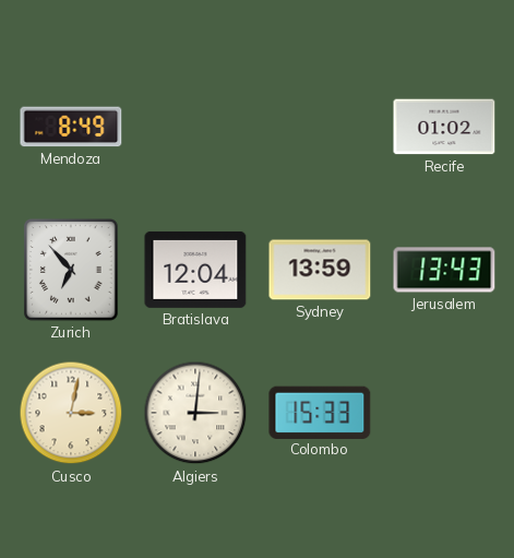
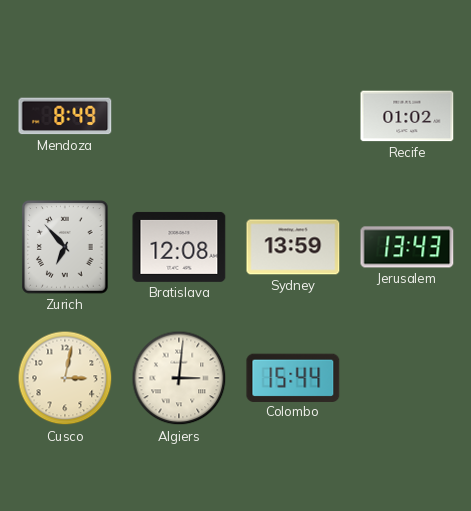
Bratislava: 12:04 -> 12:08
Colombo: 15:33 -> 15:44
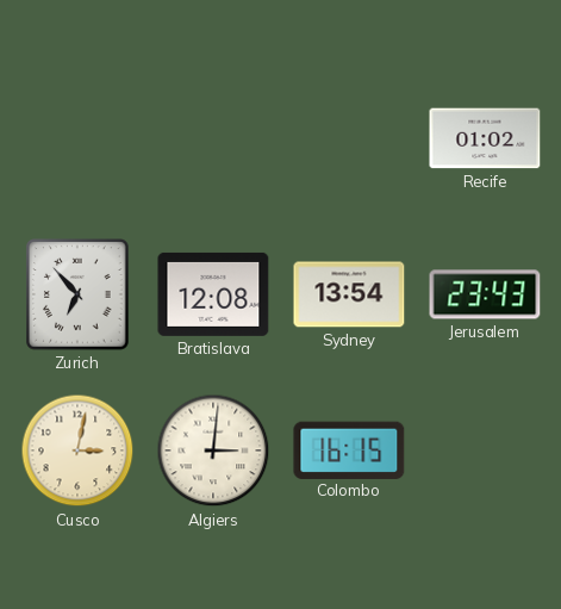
Mendoza: 8:49 -> none
Sydney: 13:59 -> 13:54
Jerusalem: 13:43 -> 23:43
Colombo: 15:44 -> 16:15
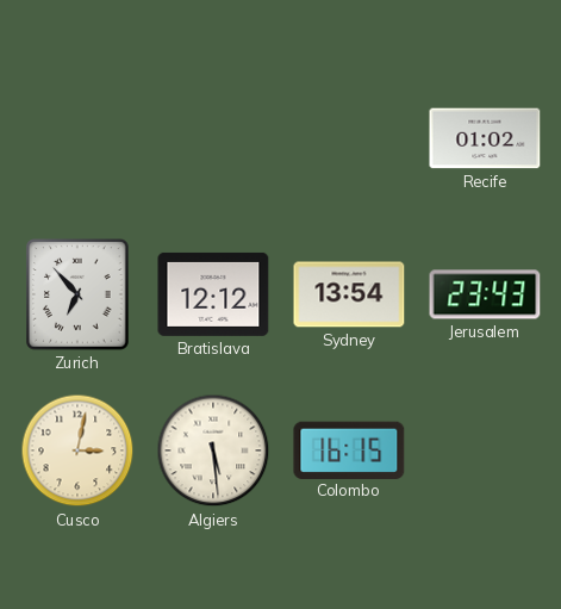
Bratislava: 12:08 -> 12:12
Algiers: 3:01 -> 5:29
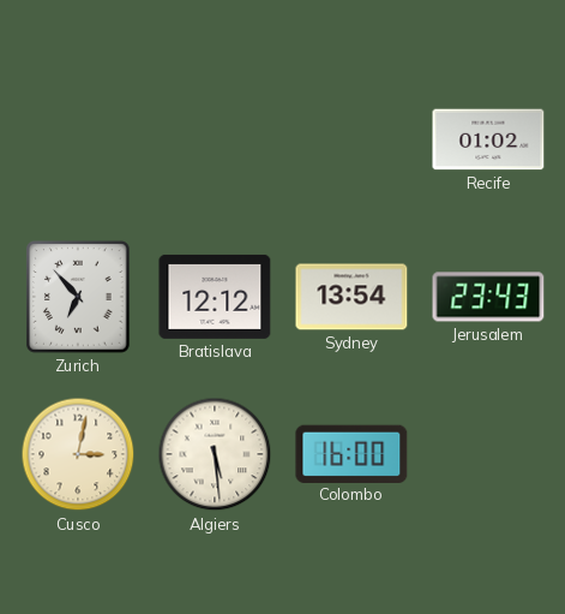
Colombo: 16:15 -> 16:00
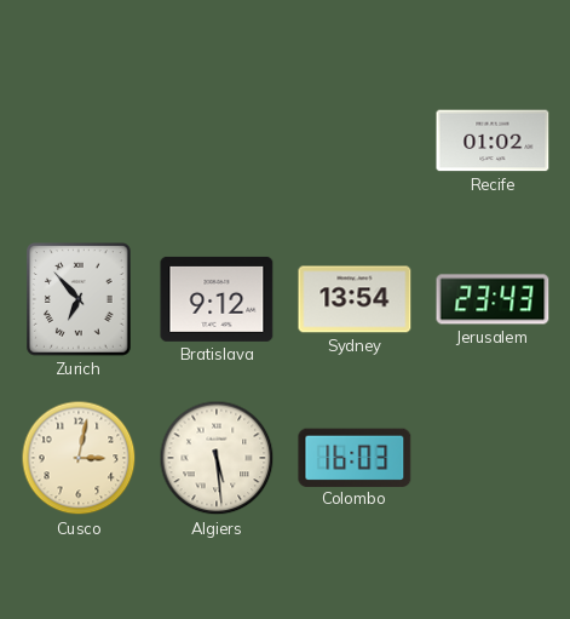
Bratislava: 12:12 -> 9:12
Colombo: 16:00 -> 16:03
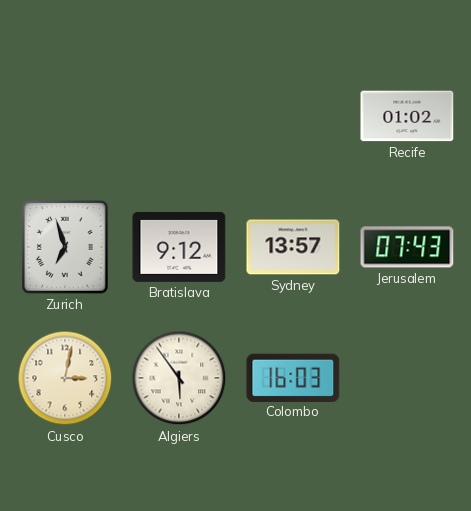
Zurich: 6:53 -> 6:57
Sydney: 13:54 -> 13:57
Jerusalem: 23:43 -> 07:43
Algiers: 5:29 -> 5:54
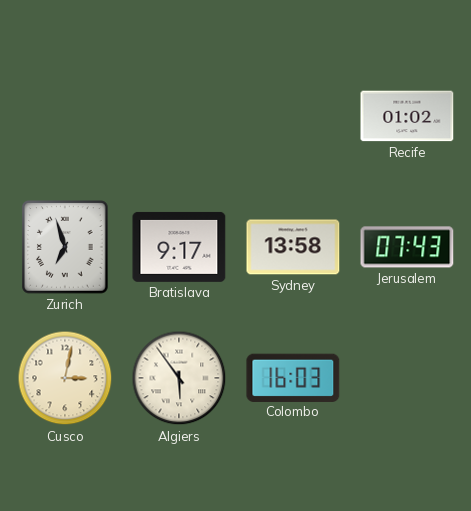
Bratislava: 9:12 -> 9:17
Sydney: 13:57 -> 13:58
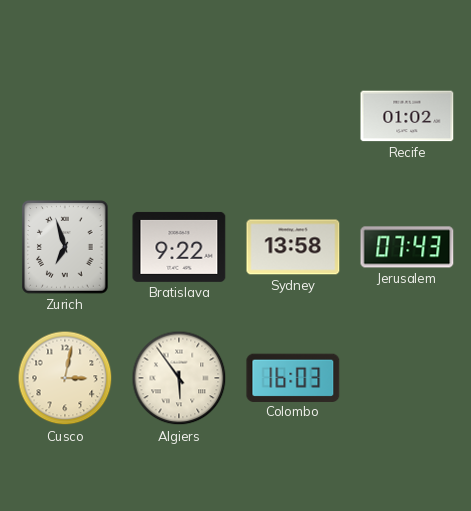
Bratislava: 9:17 -> 9:22
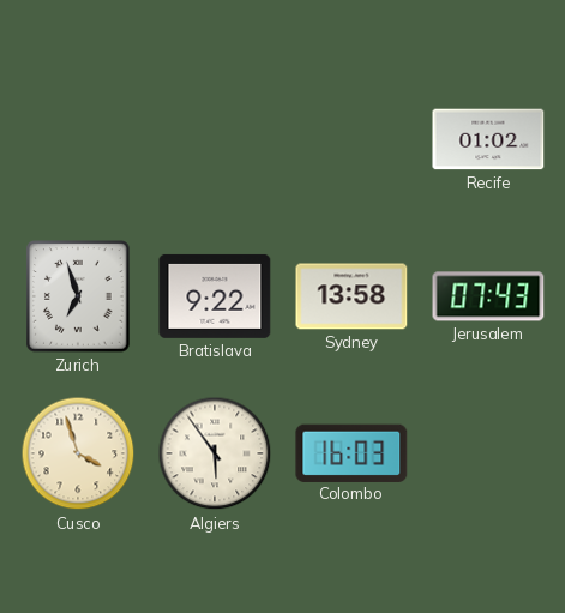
Cusco: 3:02 -> 3:57
